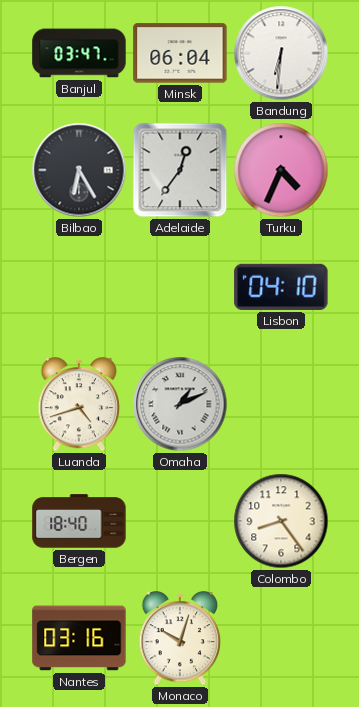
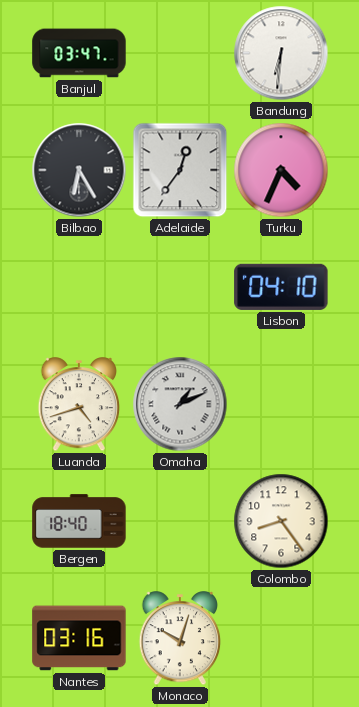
Minsk: 06:04 -> none
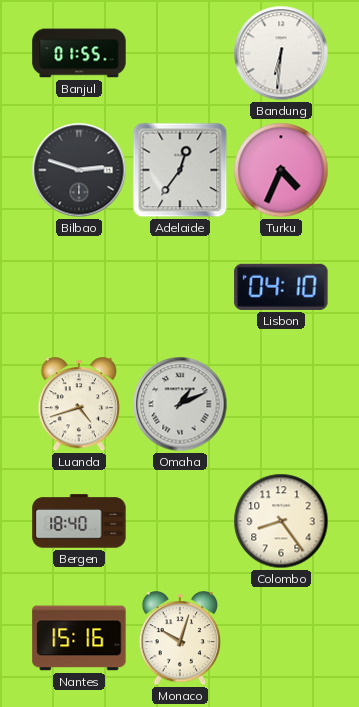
Banjul: 03:47 -> 01:55
Bilbao: 6:25 -> 2:48
Nantes: 03:16 -> 15:16
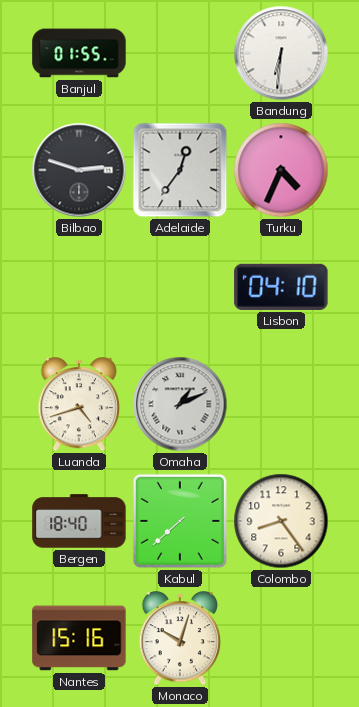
Kabul: none -> 7:38
